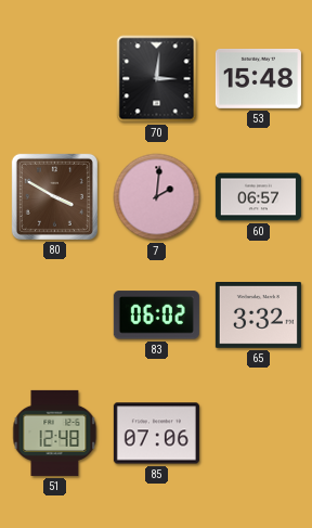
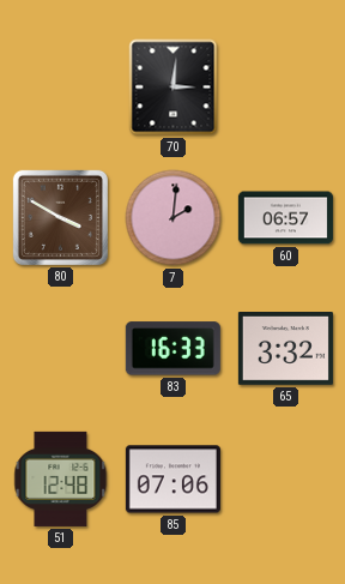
53: 15:48 -> none
83: 06:02 -> 16:33
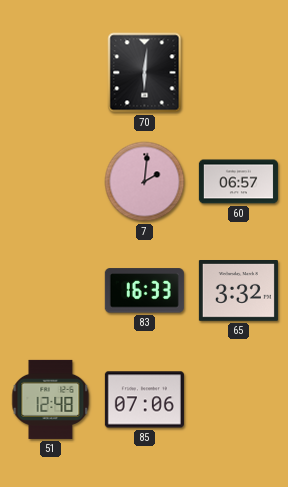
70: 3:01 -> 6:01
80: 3:50 -> none
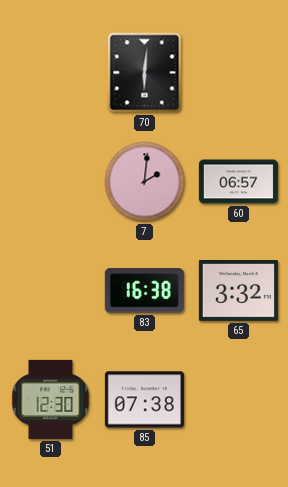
83: 16:33 -> 16:38
51: 12:48 -> 12:30
85: 07:06 -> 07:38
